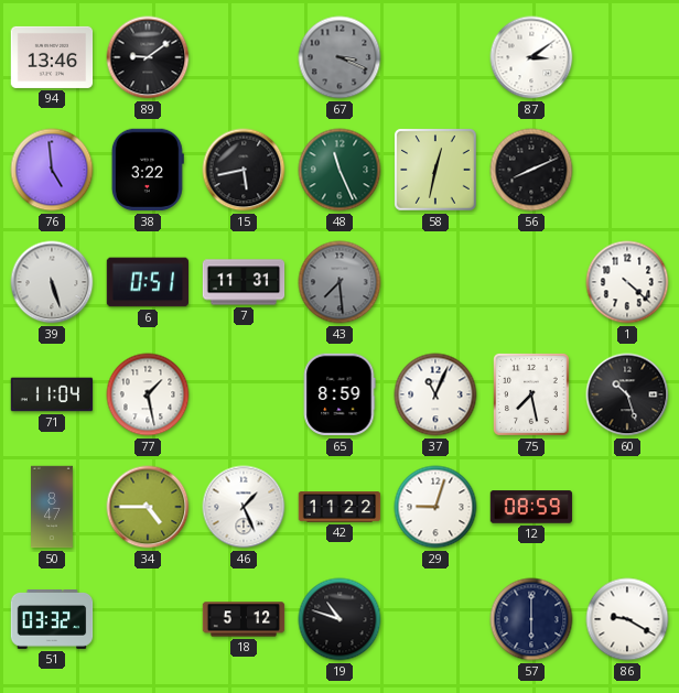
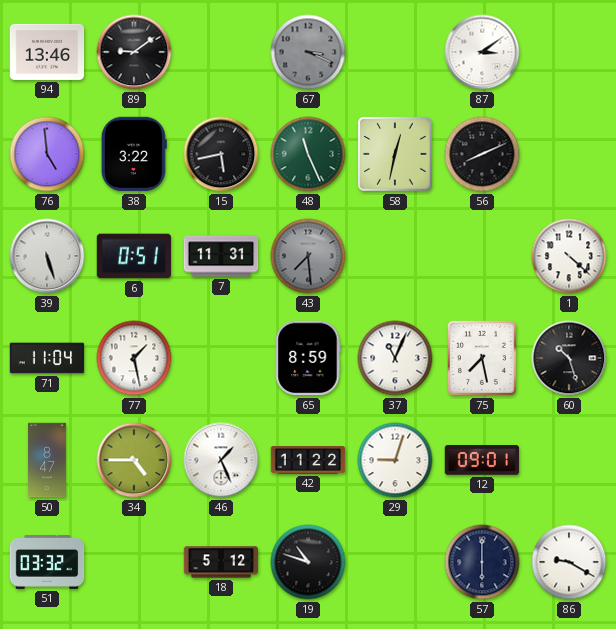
12: 08:59 -> 09:01
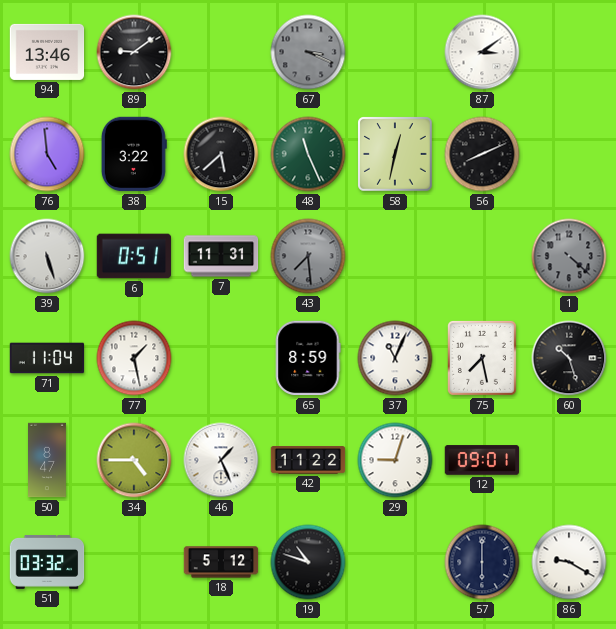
15: 5:43 -> 5:38
1 dial: white -> grey
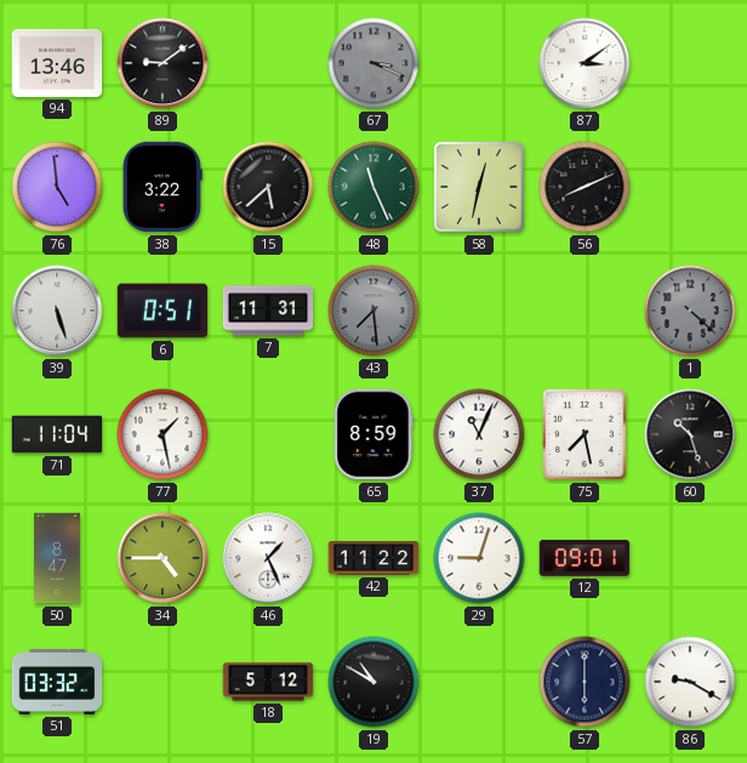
19: 10:48 -> 10:50
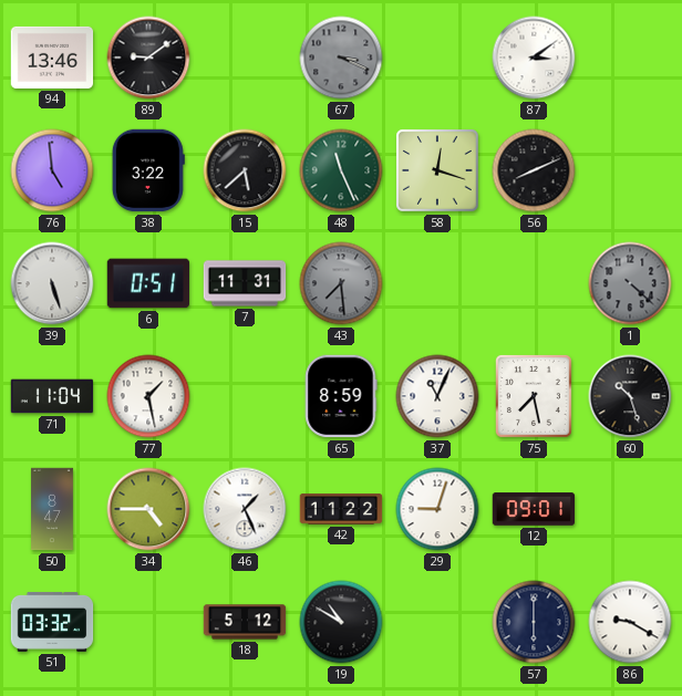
58: 12:32 -> 12:18
